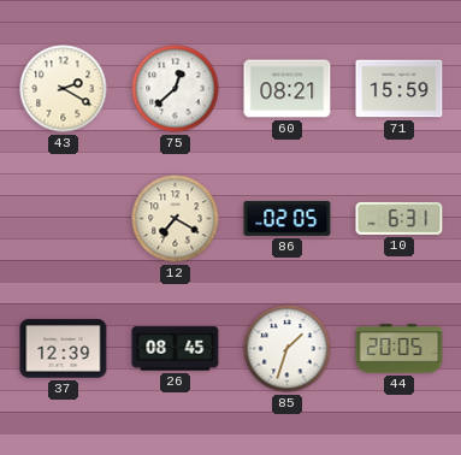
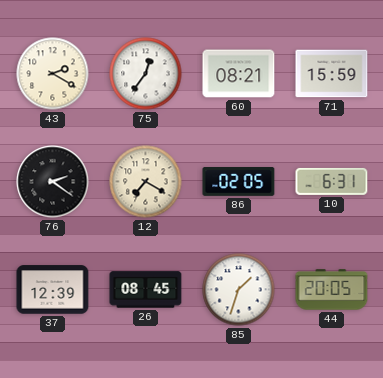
75: 12:38 -> 12:36
76: none -> 2:21
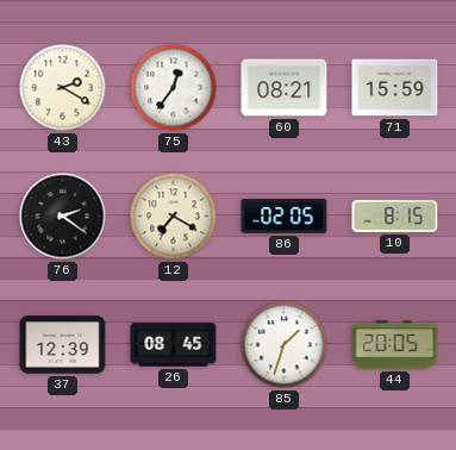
10: 6:31 -> 8:15
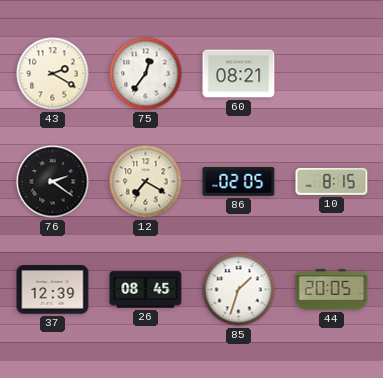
71: 15:59 -> none
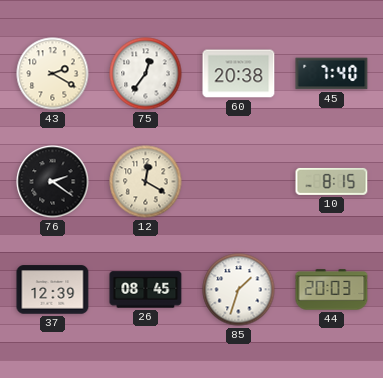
60: 08:21 -> 20:38
45: none -> 7:40
12: 7:20 -> 12:20
86: 02:05 -> none
44: 20:05 -> 20:03
